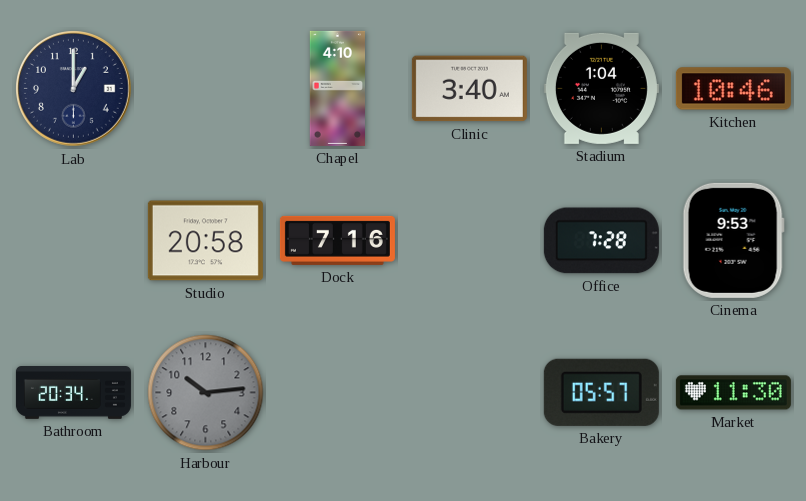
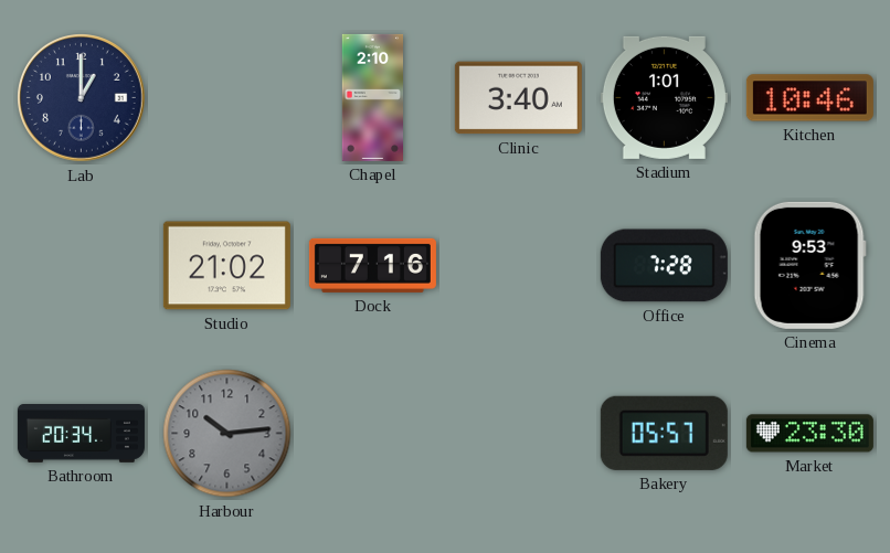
Chapel: 4:10 -> 2:10
Stadium: 1:04 -> 1:01
Studio: 20:58 -> 21:02
Market: 11:30 -> 23:30
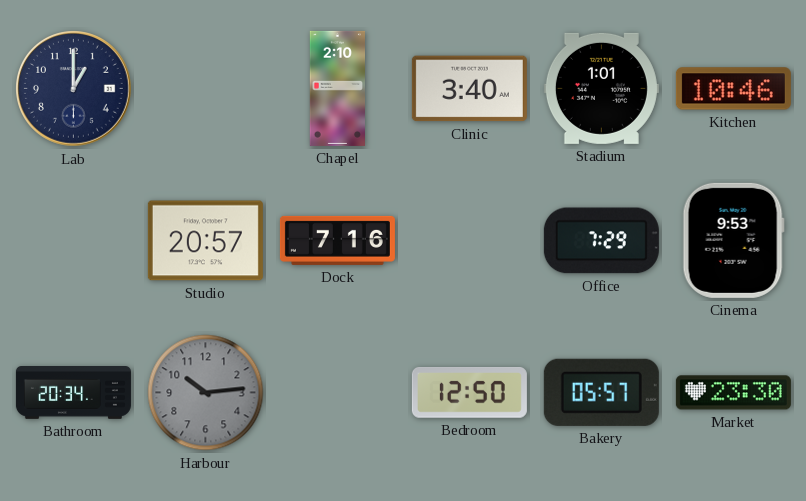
Studio: 21:02 -> 20:57
Office: 7:28 -> 7:29
Bedroom: none -> 12:50
